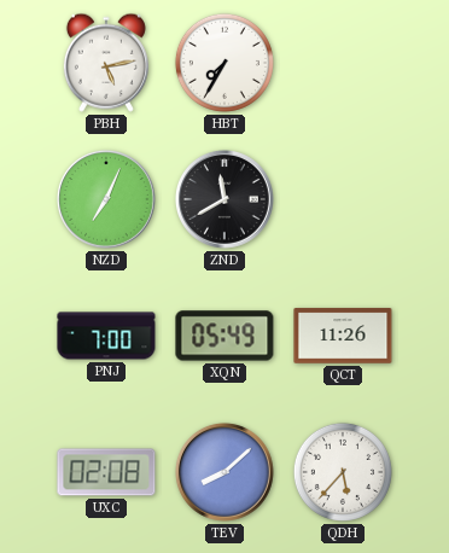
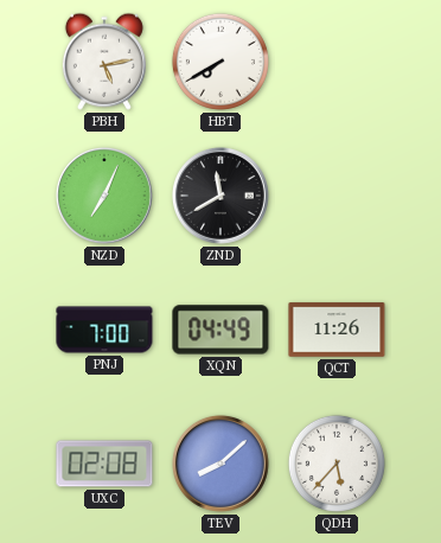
HBT: 7:35 -> 7:40
XQN: 05:49 -> 04:49
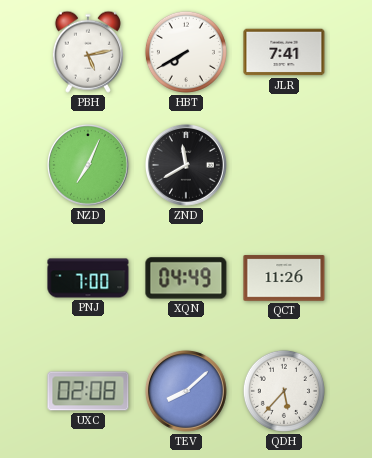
JLR: none -> 7:41
